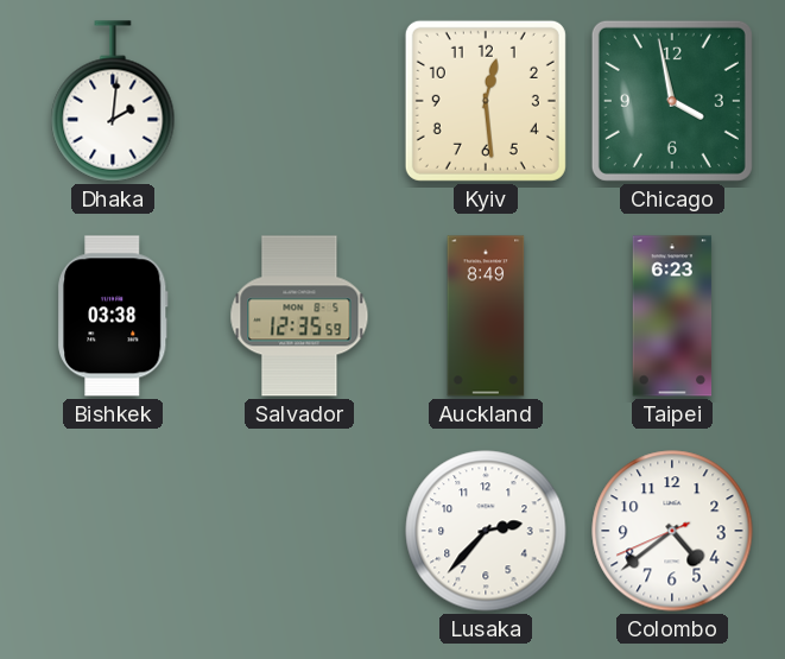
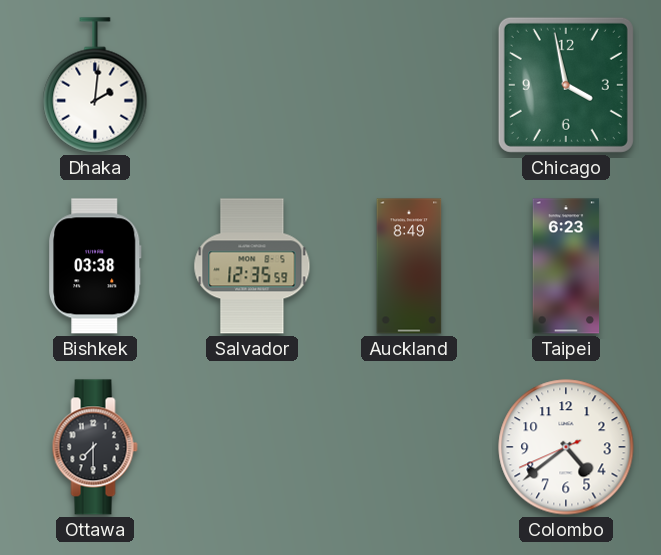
Kyiv: 12:29 -> none
Ottawa: none -> 7:30
Lusaka: 2:37 -> none
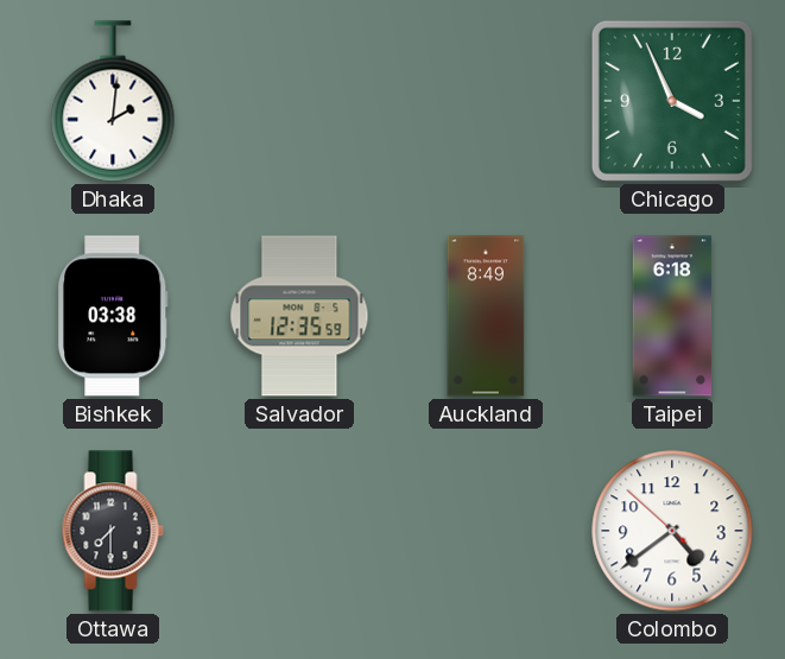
Chicago: 3:58 -> 3:56
Taipei: 6:23 -> 6:18
Colombo: 4:38:41 -> 4:38:52
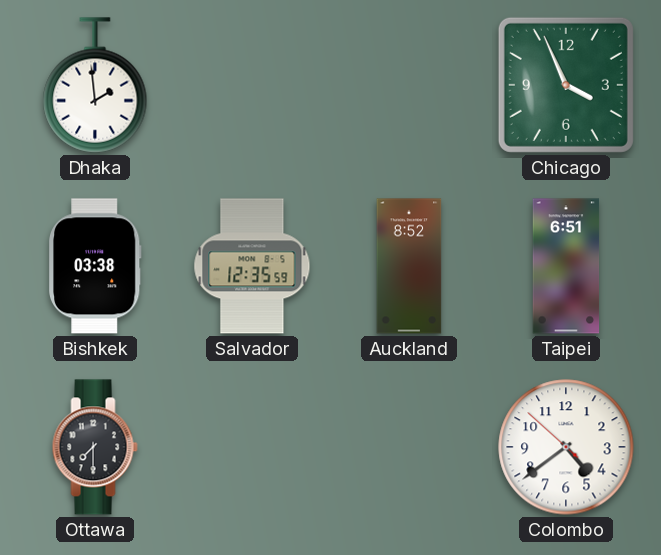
Dhaka: 2:01 -> 1:59
Auckland: 8:49 -> 8:52
Taipei: 6:18 -> 6:51
